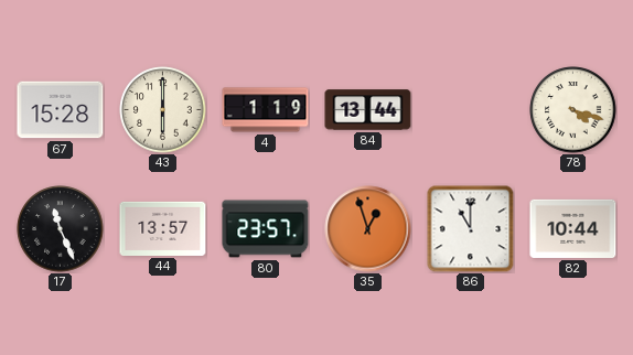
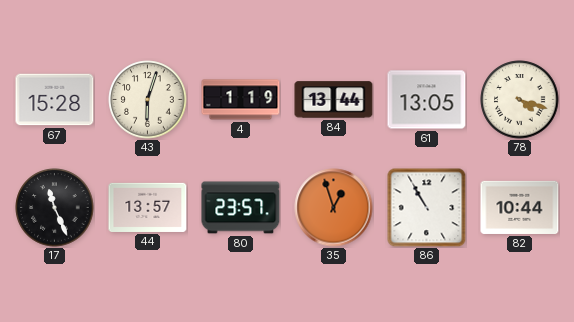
43: 6:00 -> 6:03
61: none -> 13:05
86: 11:00 -> 10:55
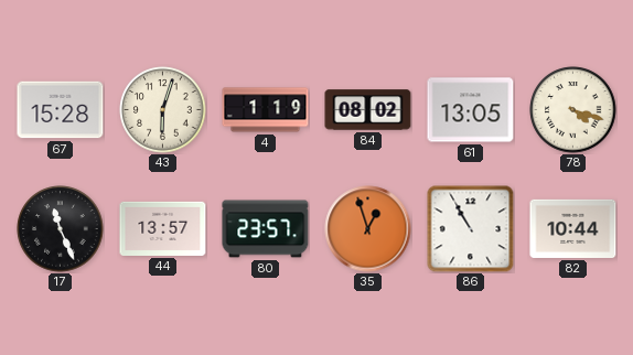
84: 13:44 -> 08:02
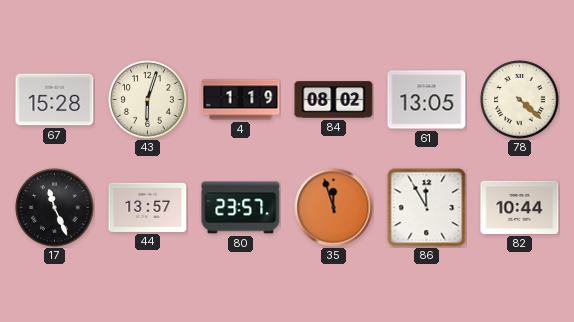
78: 4:18 -> 4:22
35: 12:57 -> 11:57
86: 10:55 -> 11:55
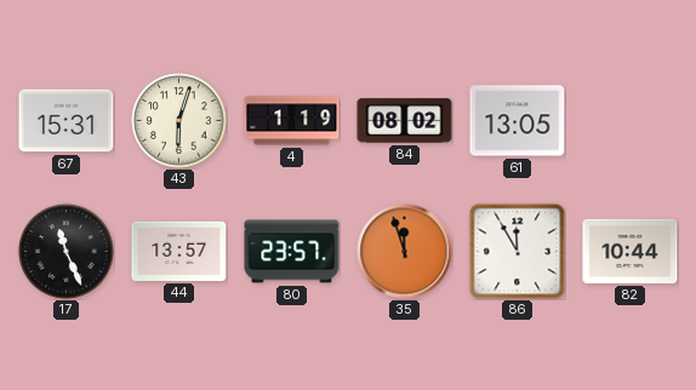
67: 15:28 -> 15:31
78: 4:22 -> none
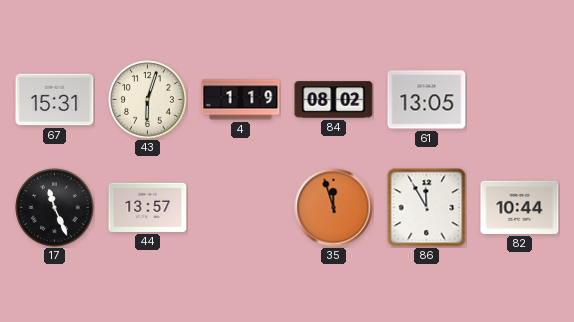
80: 23:57 -> none
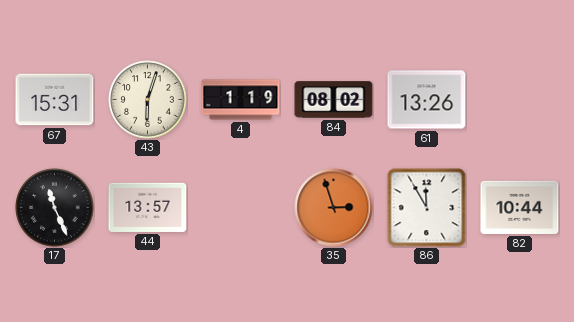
61: 13:05 -> 13:26
35: 11:57 -> 2:57
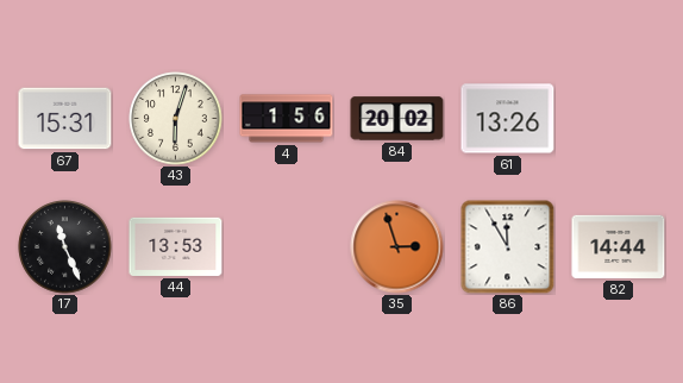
4: 1:19 -> 1:56
84: 08:02 -> 20:02
44: 13:57 -> 13:53
82: 10:44 -> 14:44
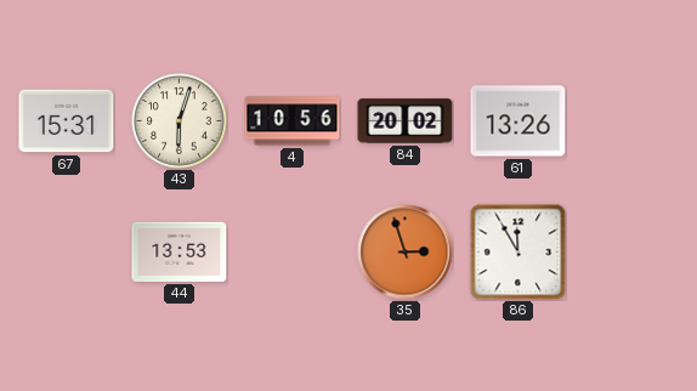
4: 1:56 -> 10:56
17: 11:26 -> none
82: 14:44 -> none
